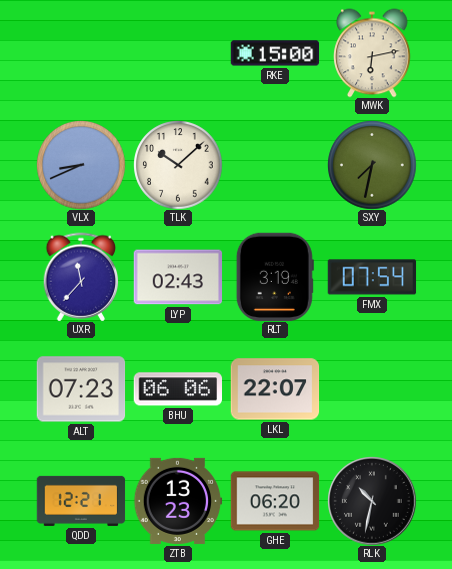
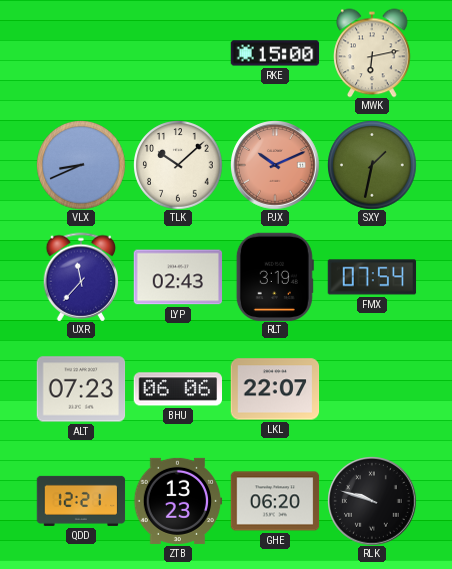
PJX: none -> 10:11
SXY: 7:32 -> 1:32
RLK: 10:32 -> 9:48
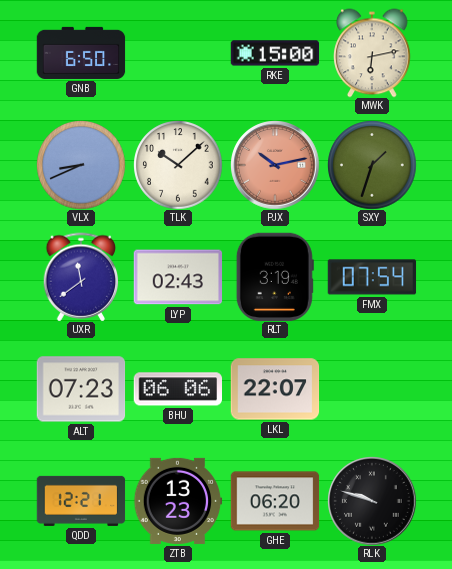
GNB: none -> 6:50
PJX: 10:11 -> 10:13
SXY: 1:32 -> 1:33
UXR: 11:37 -> 11:39
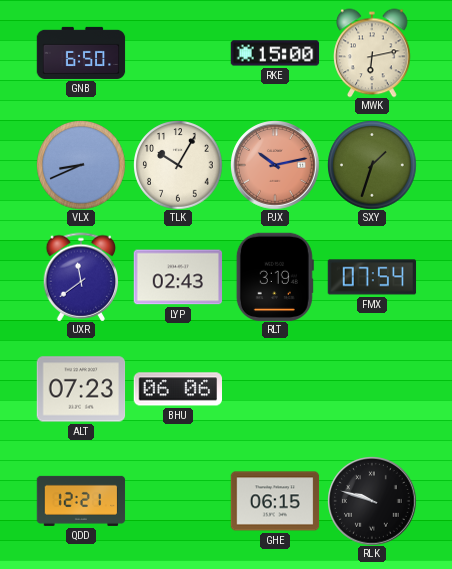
TLK: 10:08 -> 10:05
LKL: 22:07 -> none
ZTB: 13:23 -> none
GHE: 06:20 -> 06:15
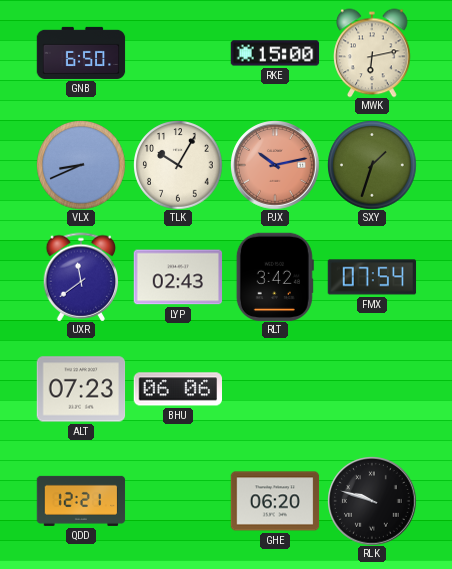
RLT: 3:19 -> 3:42
GHE: 06:15 -> 06:20
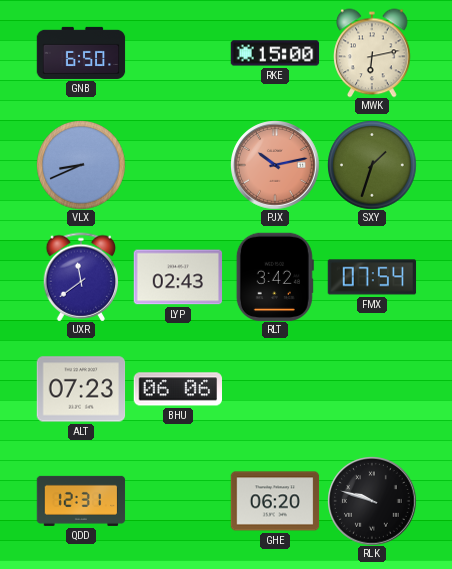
TLK: 10:05 -> none
QDD: 12:21 -> 12:31
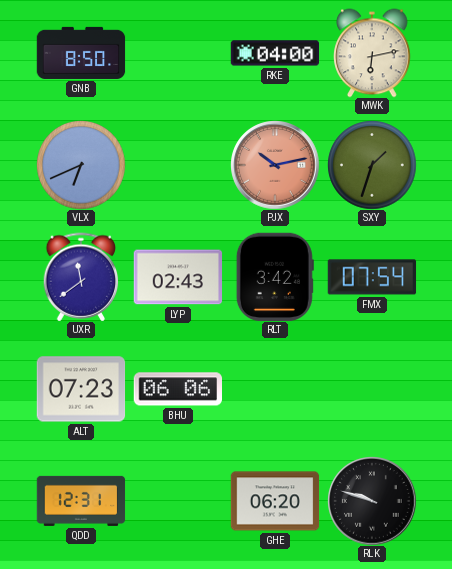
GNB: 6:50 -> 8:50
RKE: 15:00 -> 04:00
VLX: 8:41 -> 6:41
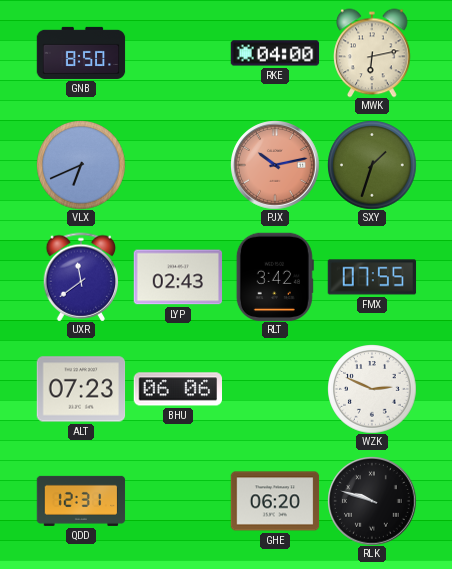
FMX: 07:54 -> 07:55
WZK: none -> 2:49
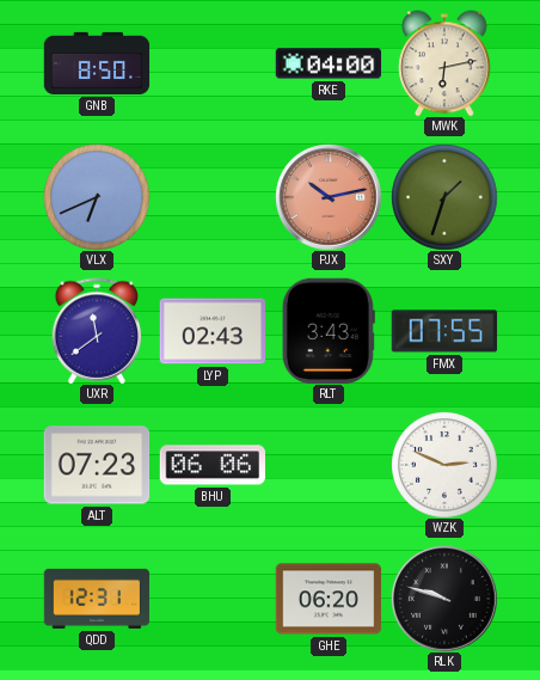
RLT: 3:42 -> 3:43
